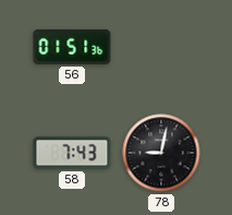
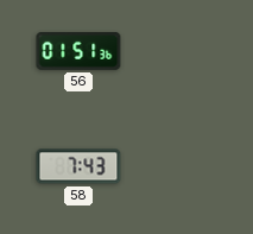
78: 9:02 -> none
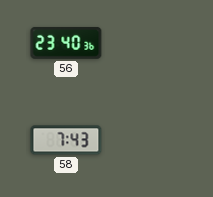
56: 01:51 -> 23:40
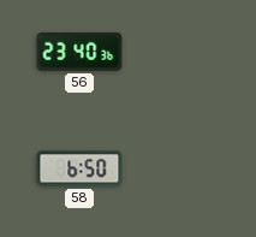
58: 7:43 -> 6:50
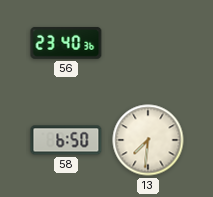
13: none -> 7:31
